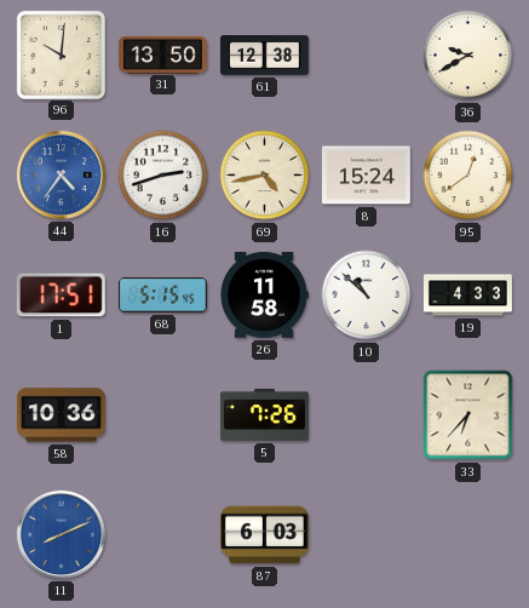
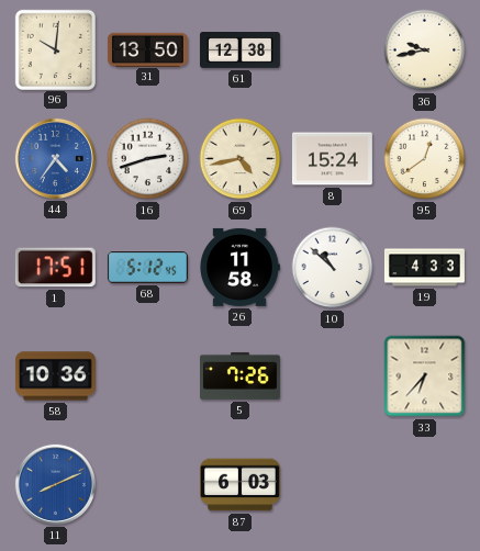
36: 9:40 -> 9:43
68: 5:15 -> 5:12
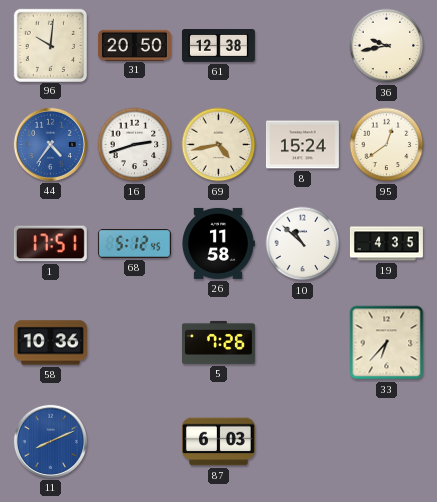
31: 13:50 -> 20:50
19: 4:33 -> 4:35
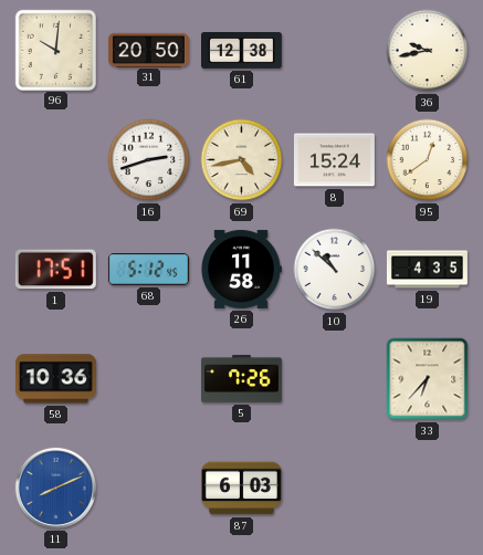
44: 4:36 -> none
